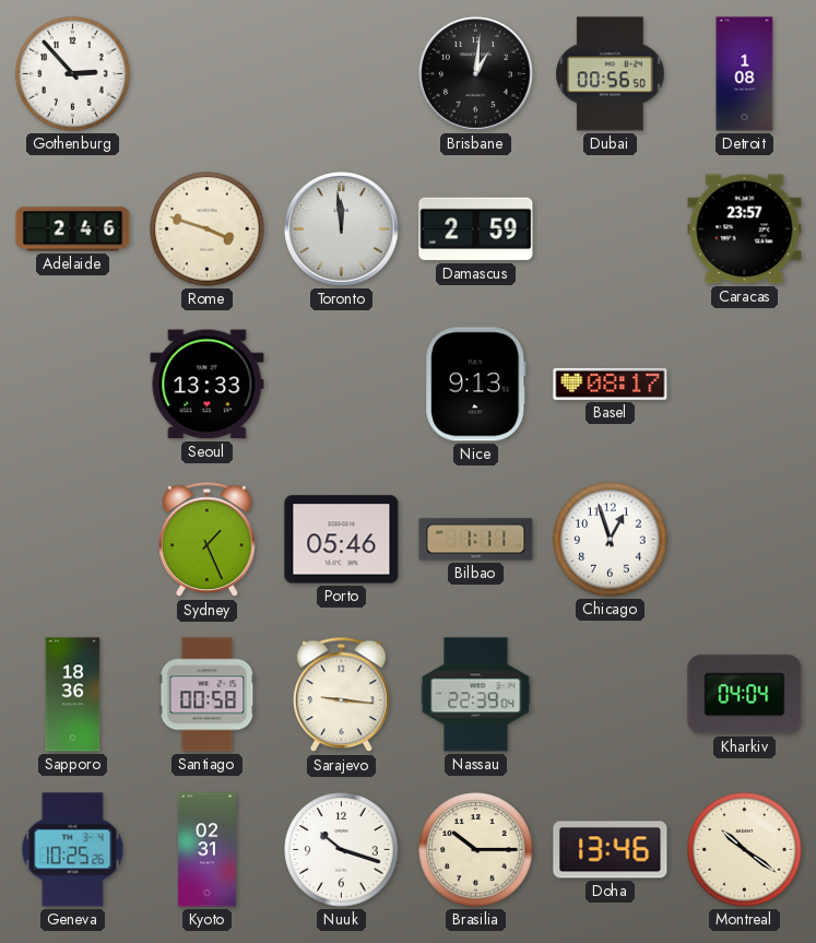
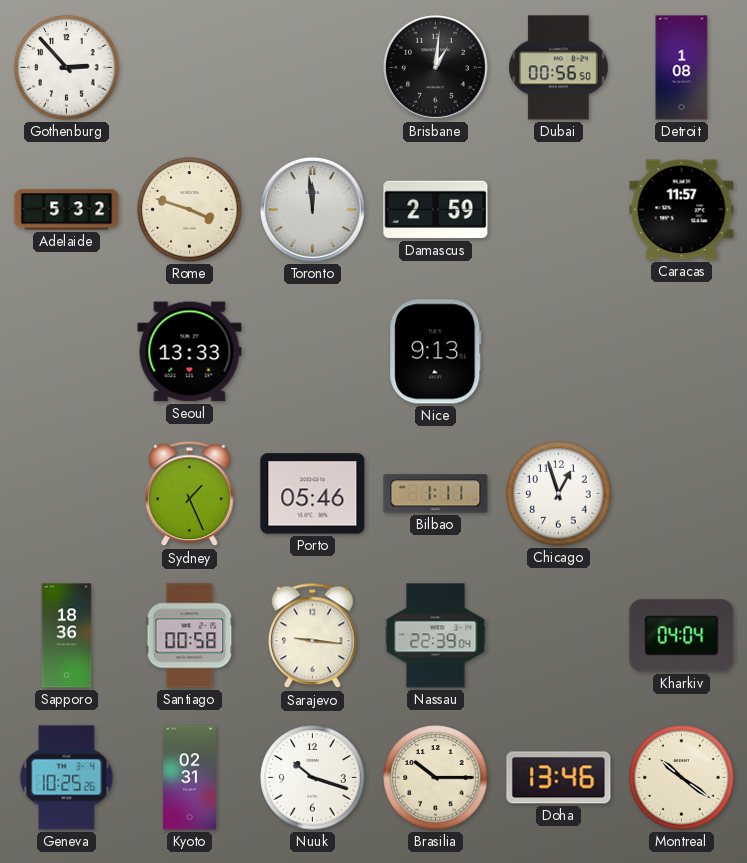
Adelaide: 2:46 -> 5:32
Caracas: 23:57 -> 11:57
Basel: 08:17 -> none
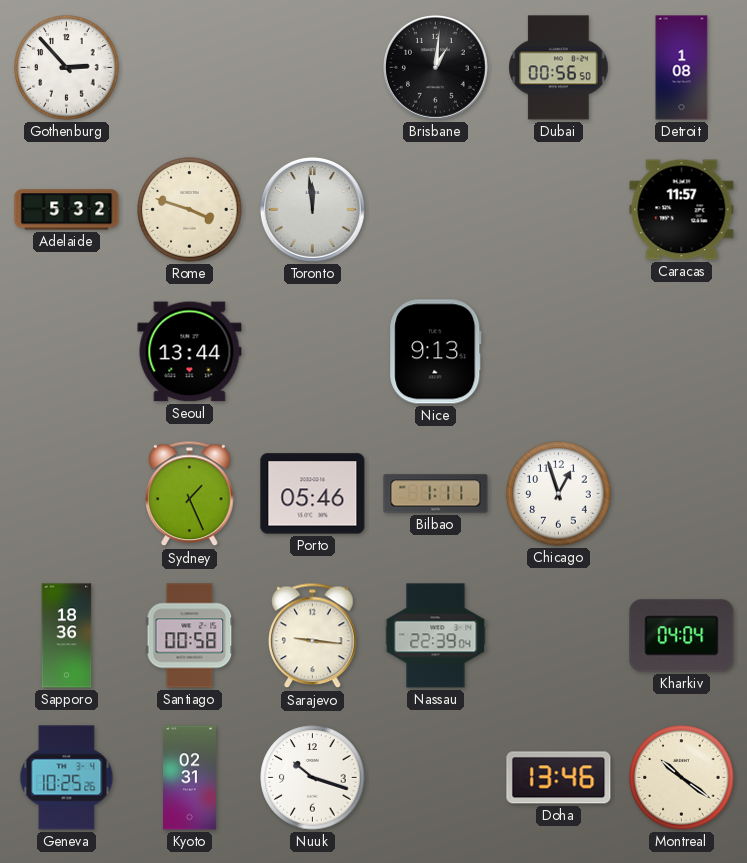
Damascus: 2:59 -> none
Seoul: 13:33 -> 13:44
Brasilia: 10:15 -> none
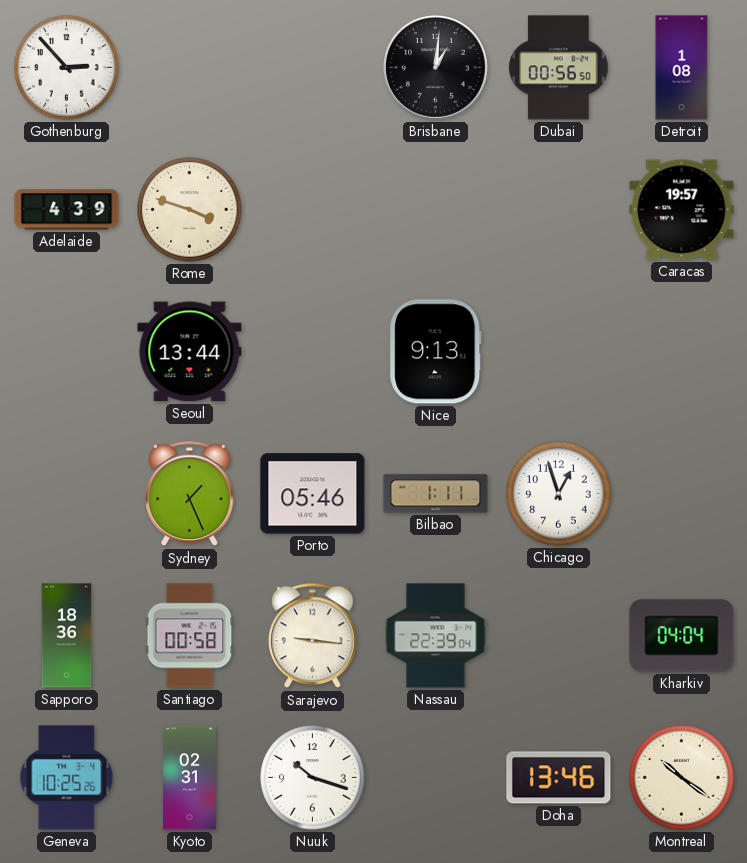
Adelaide: 5:32 -> 4:39
Toronto: 11:59 -> none
Caracas: 11:57 -> 19:57
